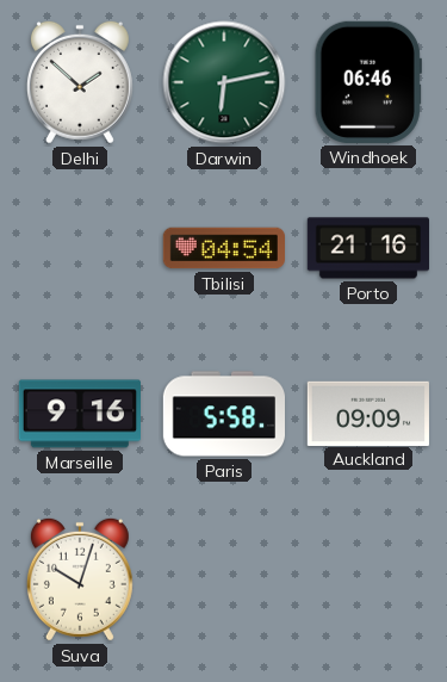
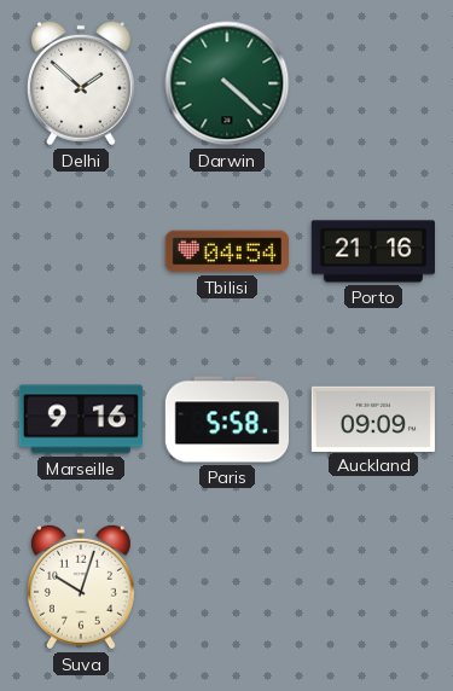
Darwin: 6:13 -> 4:22
Windhoek: 06:46 -> none
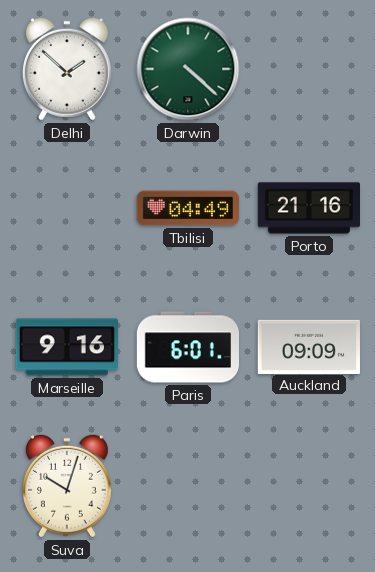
Tbilisi: 04:54 -> 04:49
Paris: 5:58 -> 6:01
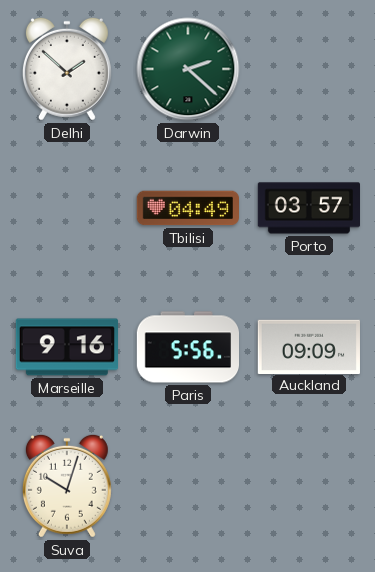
Darwin: 4:22 -> 2:22
Porto: 21:16 -> 03:57
Paris: 6:01 -> 5:56
